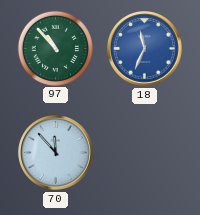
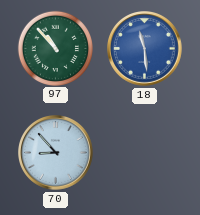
18: 11:34 -> 11:29
70: 11:53 -> 8:53
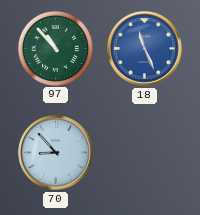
18: 11:29 -> 11:26
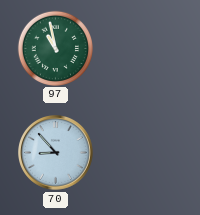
97: 10:53 -> 10:58
18: 11:26 -> none
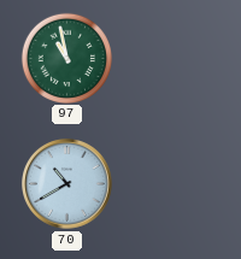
70: 8:53 -> 10:40
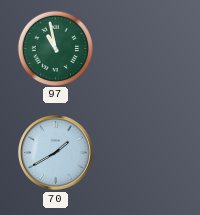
70: 10:40 -> 1:40
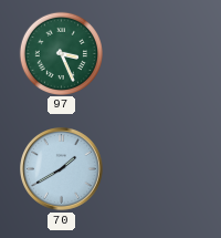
97: 10:58 -> 3:26
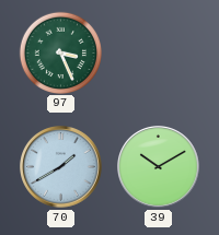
39: none -> 10:10
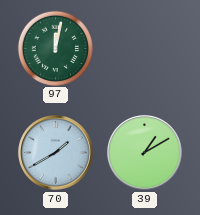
97: 3:26 -> 12:02
39: 10:10 -> 1:10
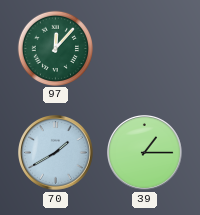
97: 12:02 -> 12:07
39: 1:10 -> 1:15
